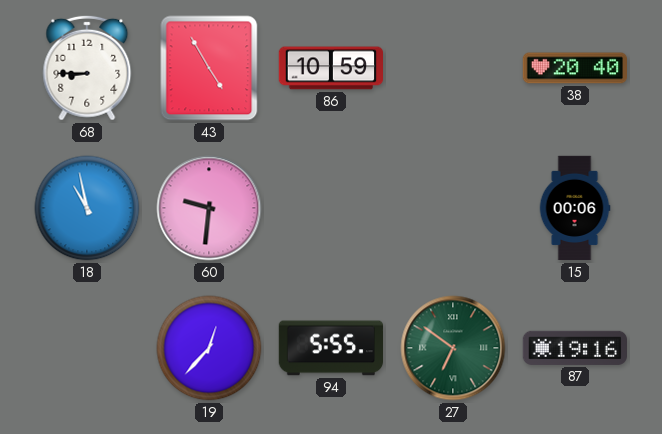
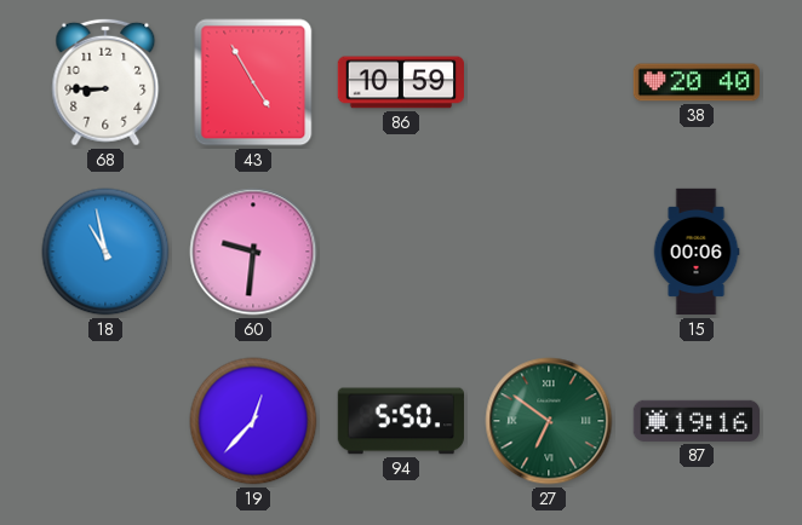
94: 5:55 -> 5:50
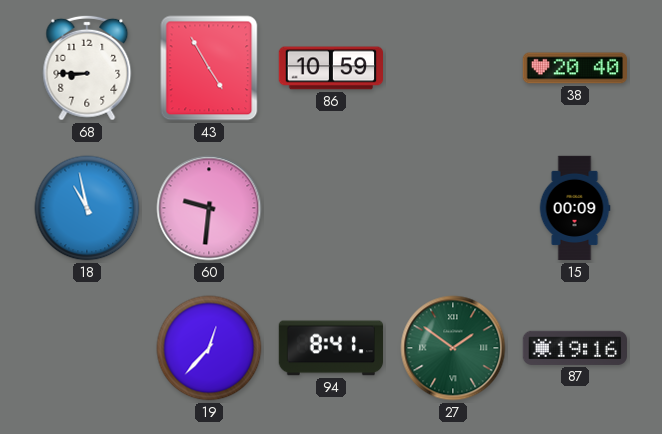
15: 00:06 -> 00:09
94: 5:50 -> 8:41
27: 6:51 -> 1:51
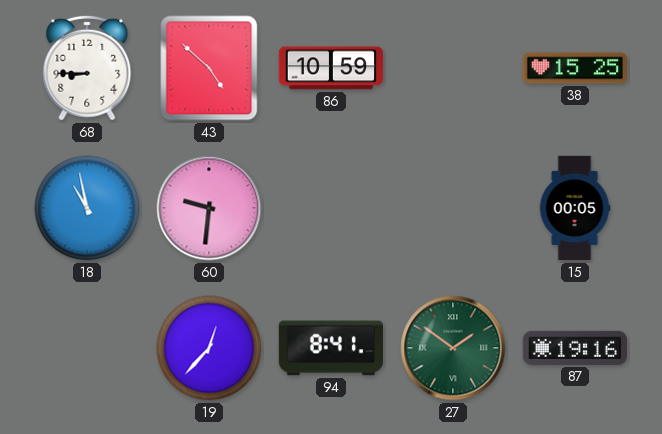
43: 4:55 -> 4:52
38: 20:40 -> 15:25
15: 00:09 -> 00:05
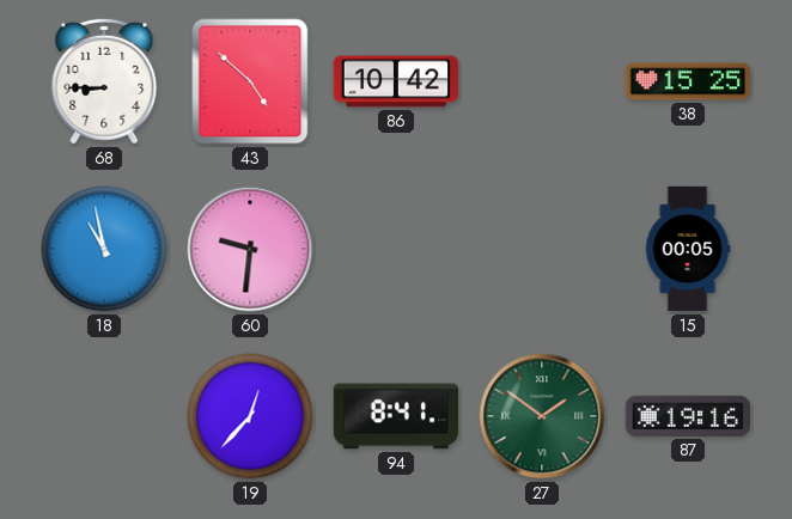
86: 10:59 -> 10:42
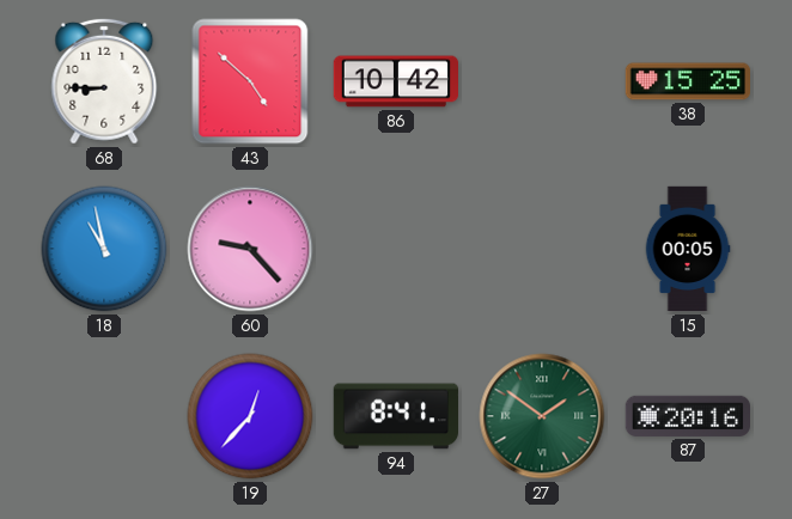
60: 9:31 -> 9:23
87: 19:16 -> 20:16
